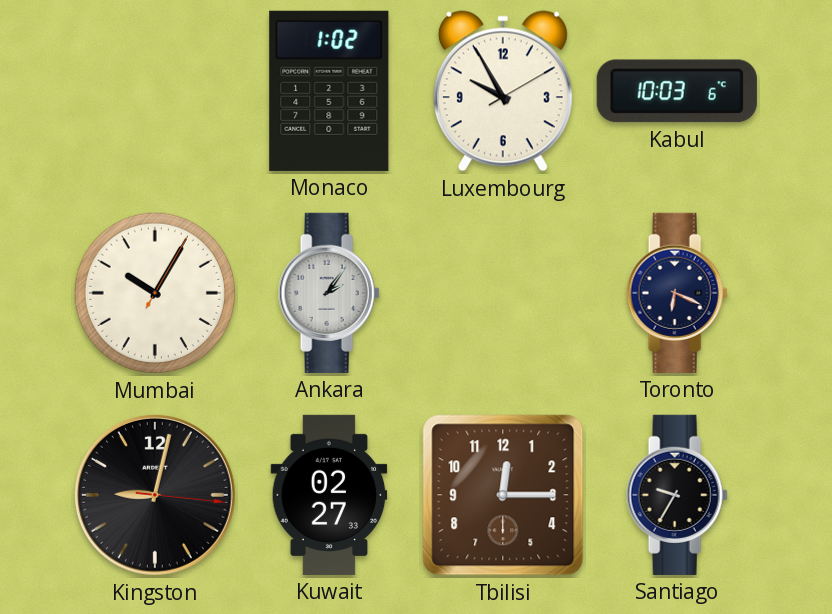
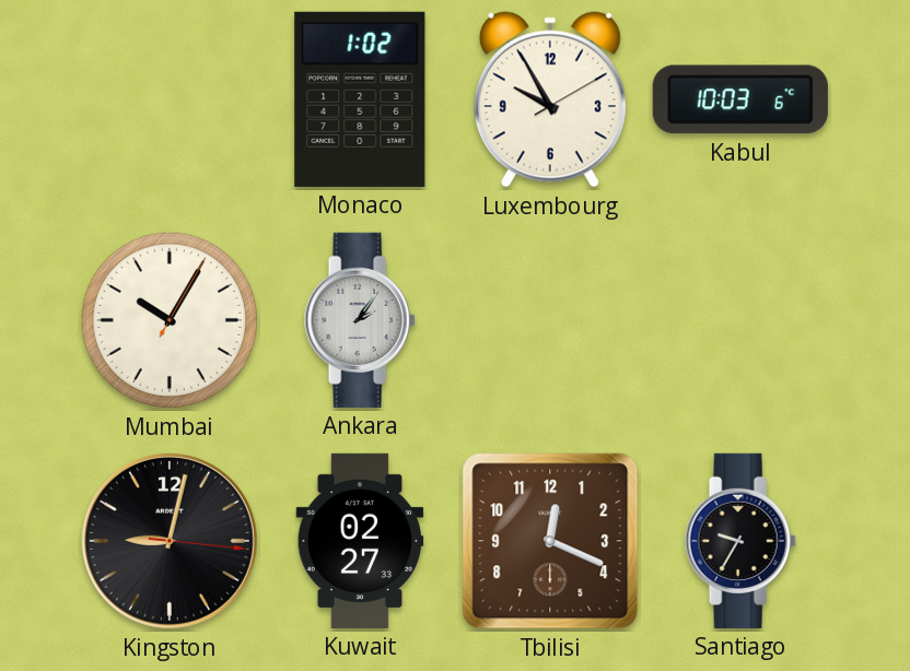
Toronto: 6:19 -> none
Tbilisi: 12:15 -> 12:19
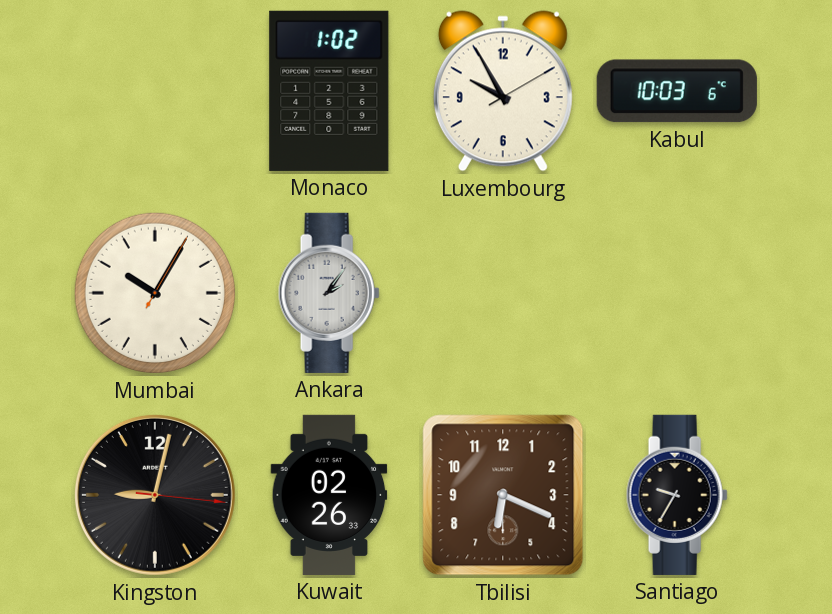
Kuwait: 02:27 -> 02:26
Tbilisi: 12:19 -> 6:19
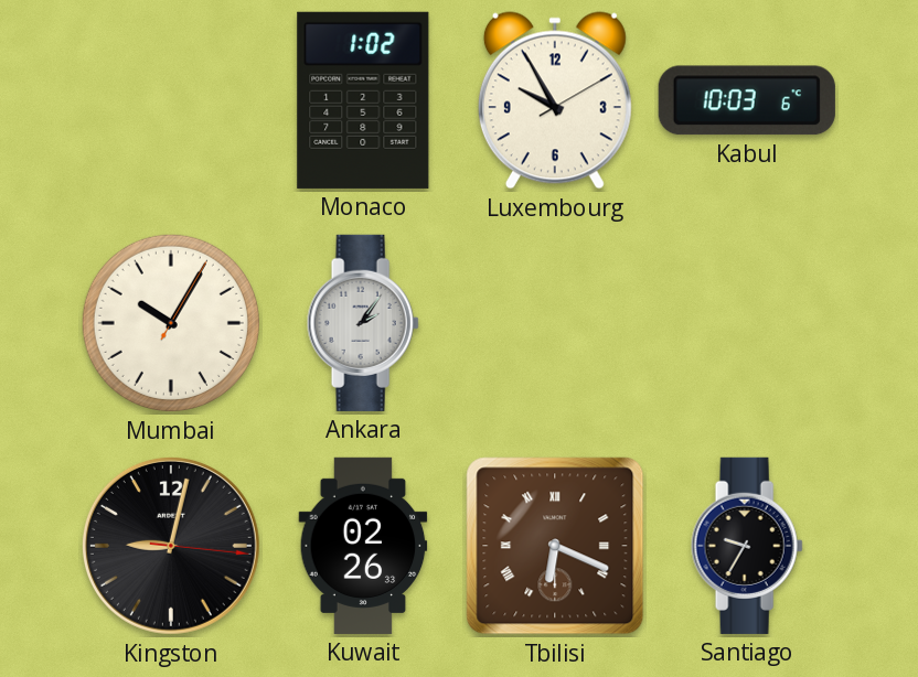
Tbilisi numerals: Arabic -> Roman
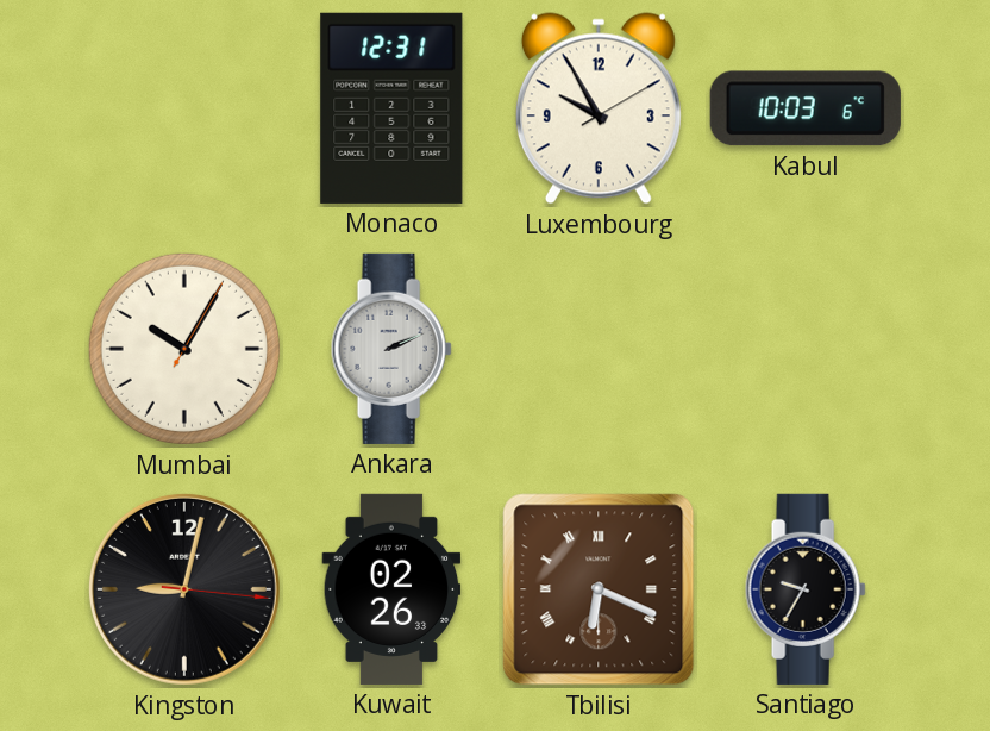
Monaco: 1:02 -> 12:31
Ankara: 2:06 -> 2:11
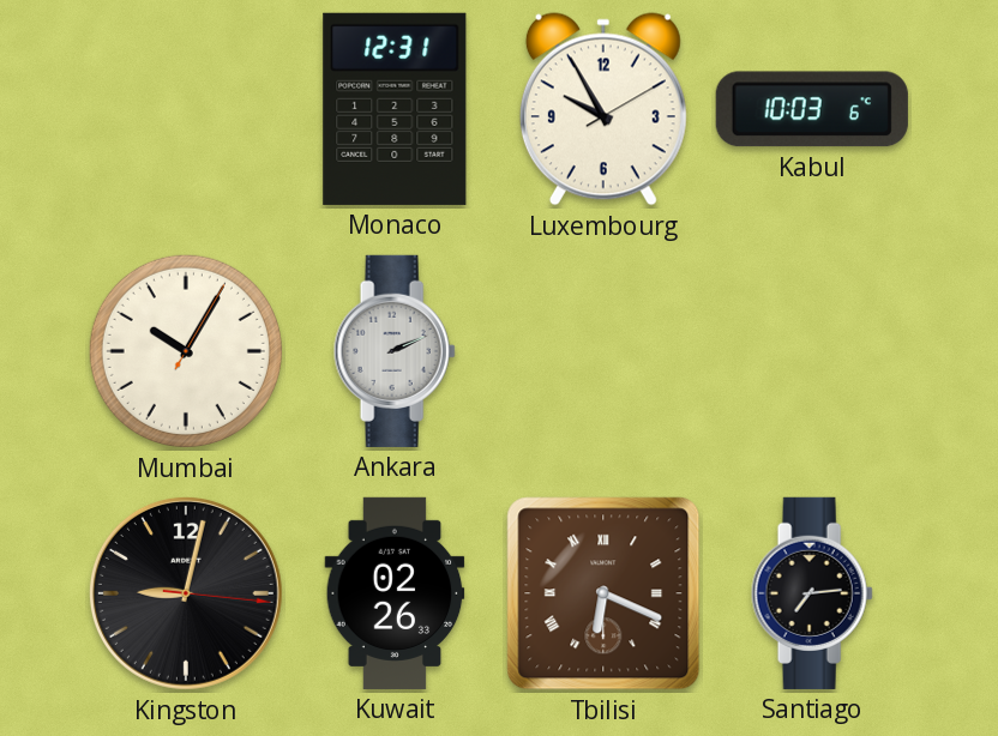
Santiago: 9:35 -> 7:14
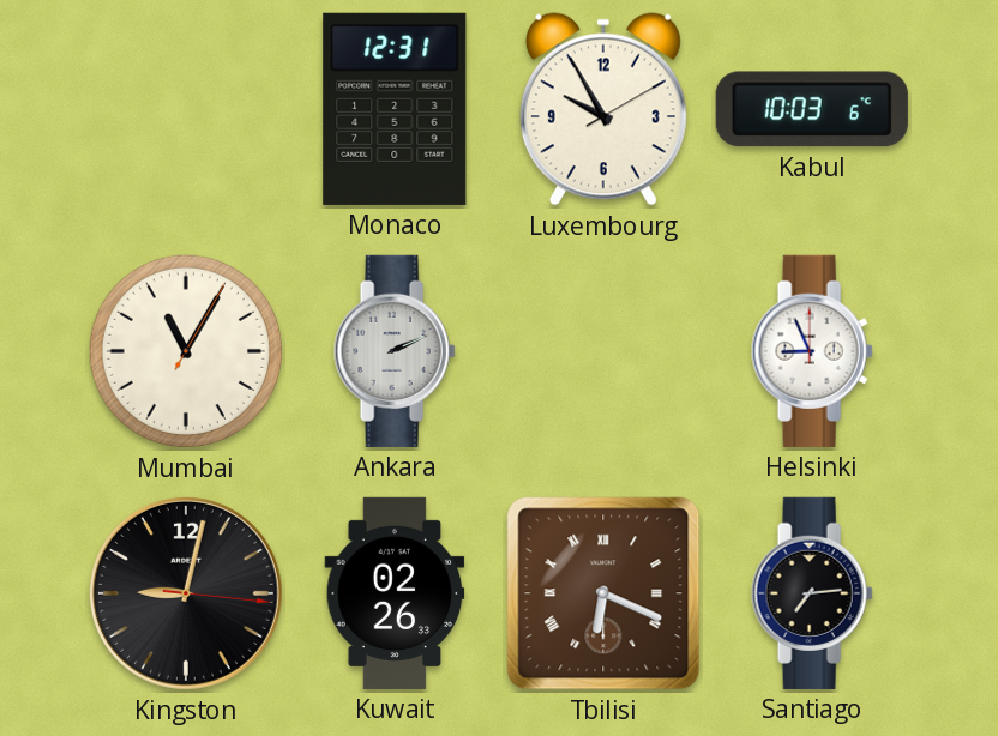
Mumbai: 10:05 -> 11:05
Helsinki: none -> 8:56
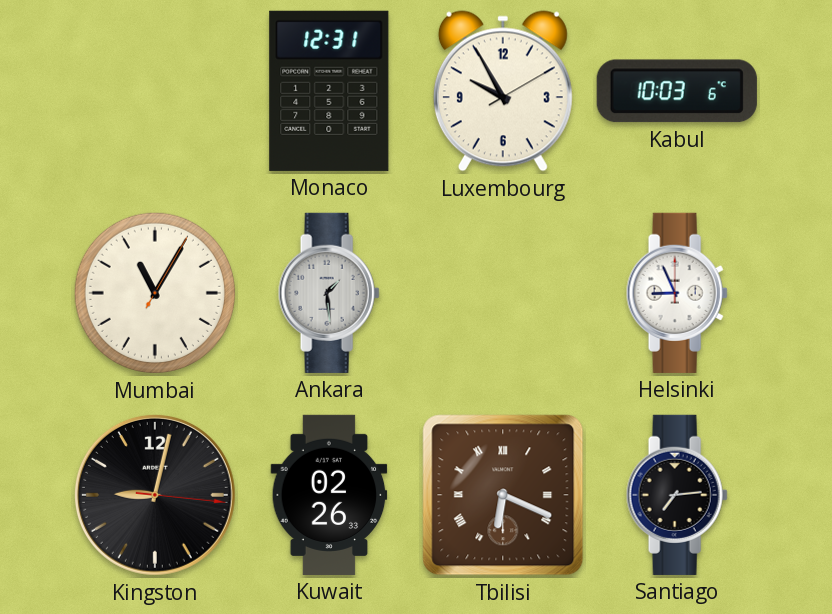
Ankara: 2:11 -> 1:29
